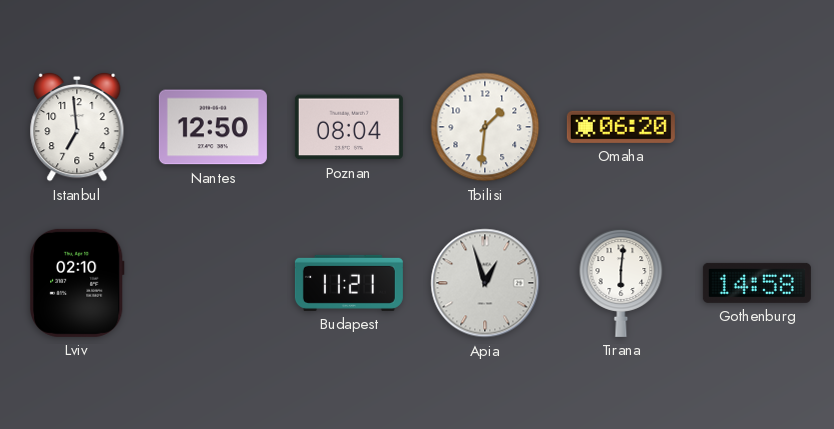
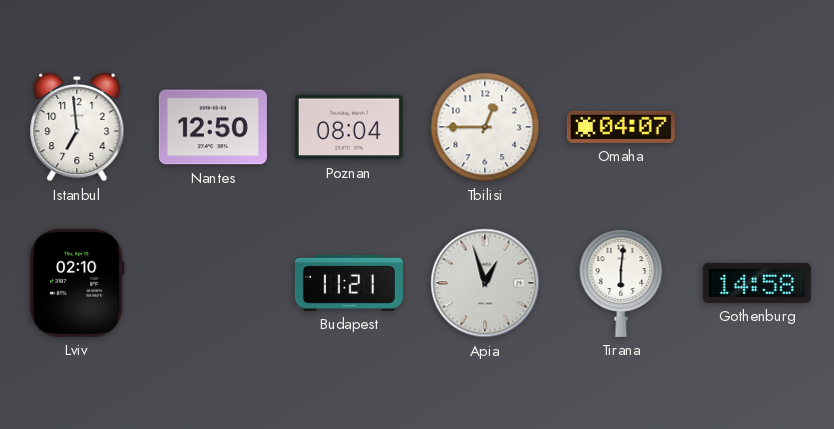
Tbilisi: 1:31 -> 12:45
Omaha: 06:20 -> 04:07
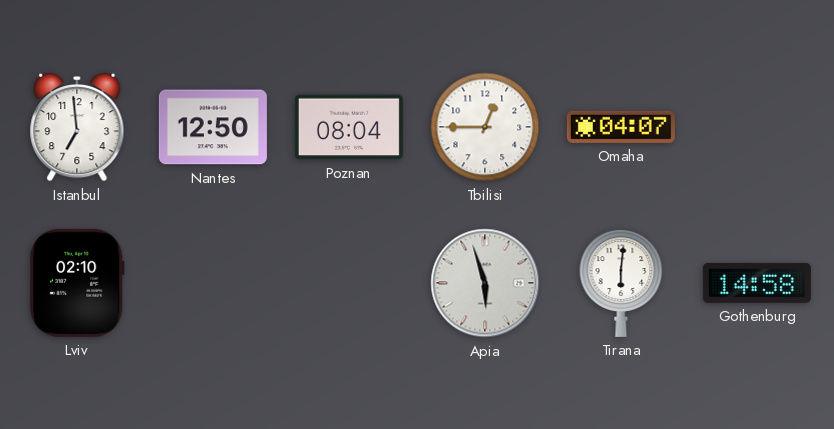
Budapest: 11:21 -> none
Apia: 12:57 -> 5:57
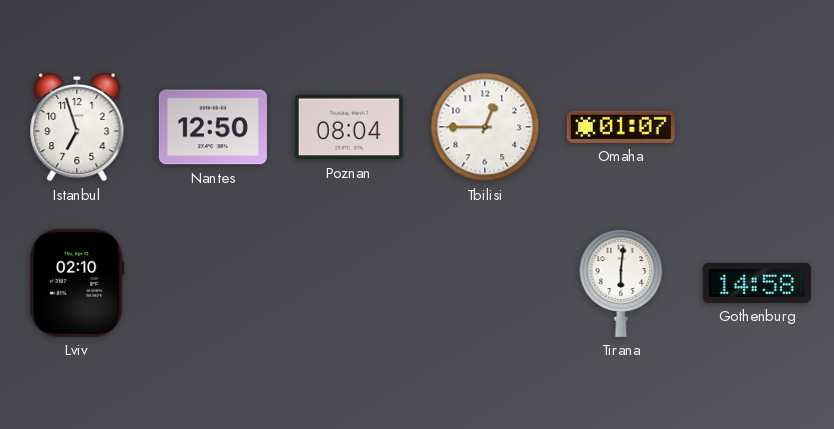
Istanbul: 6:59 -> 6:57
Omaha: 04:07 -> 01:07
Apia: 5:57 -> none
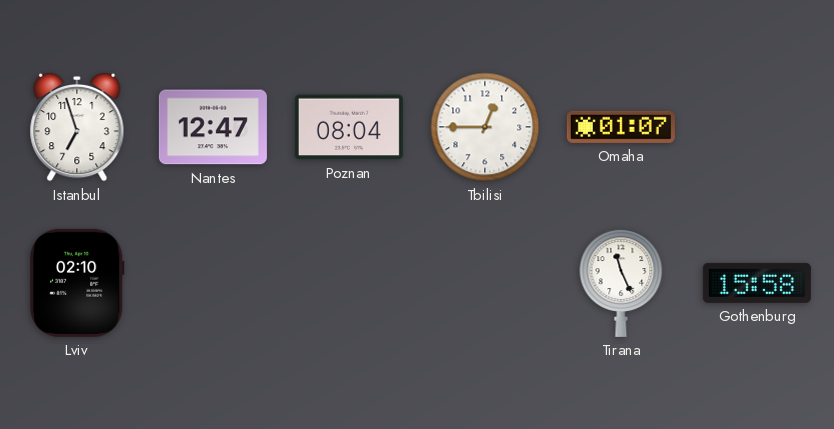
Nantes: 12:50 -> 12:47
Tirana: 6:01 -> 11:26
Gothenburg: 14:58 -> 15:58
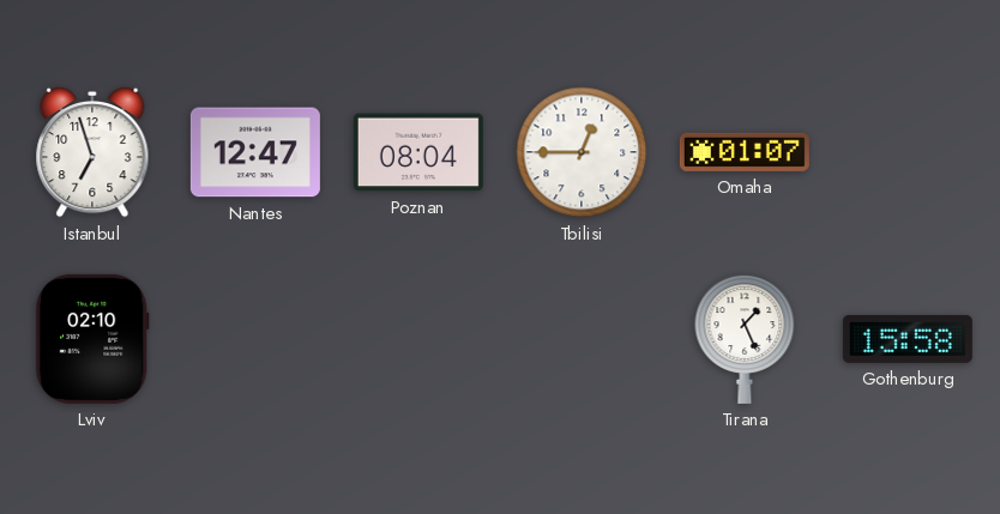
Tirana: 11:26 -> 1:26
